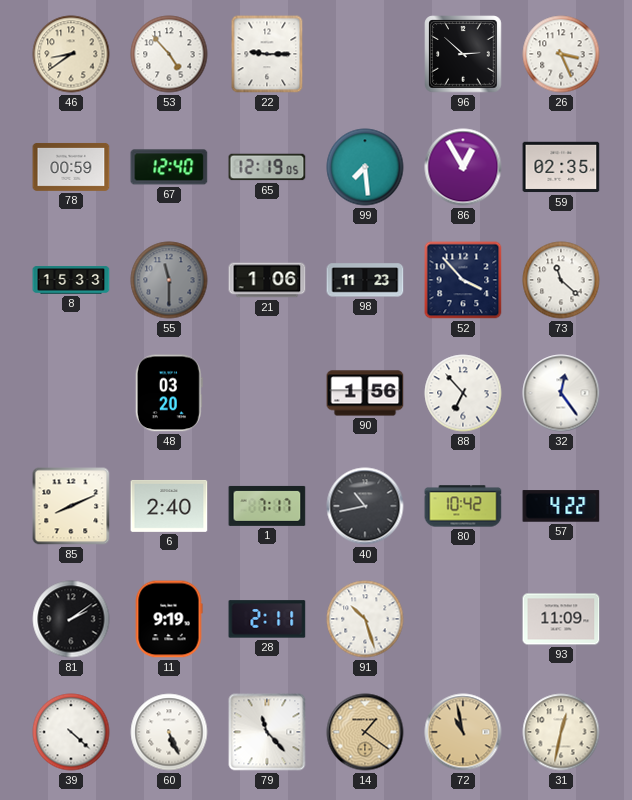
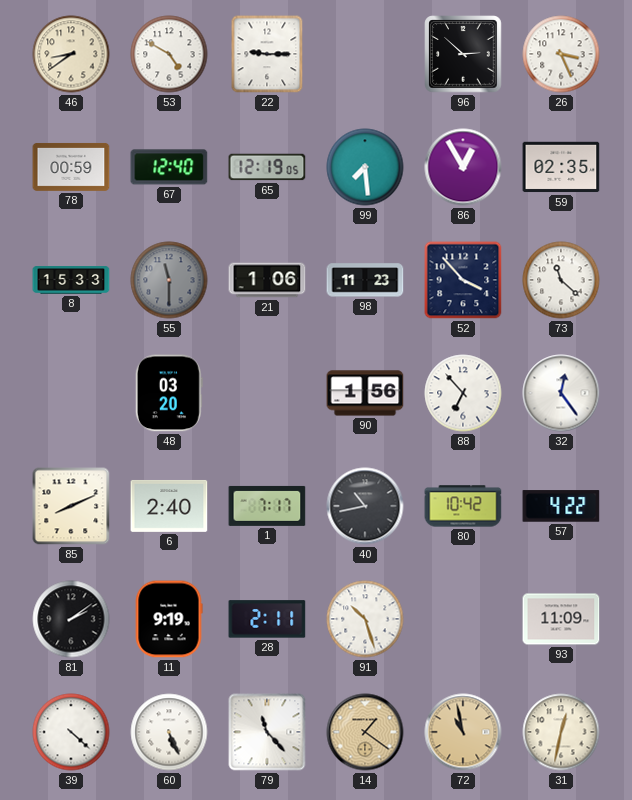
53: 4:53 -> 4:50
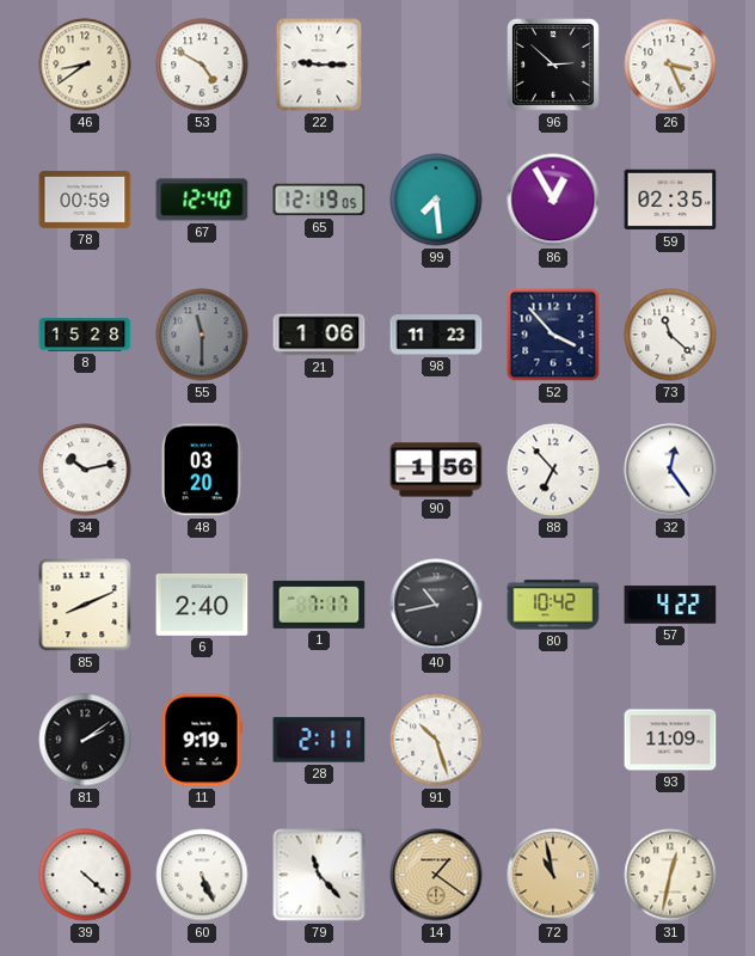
8: 15:33 -> 15:28
34: none -> 10:13
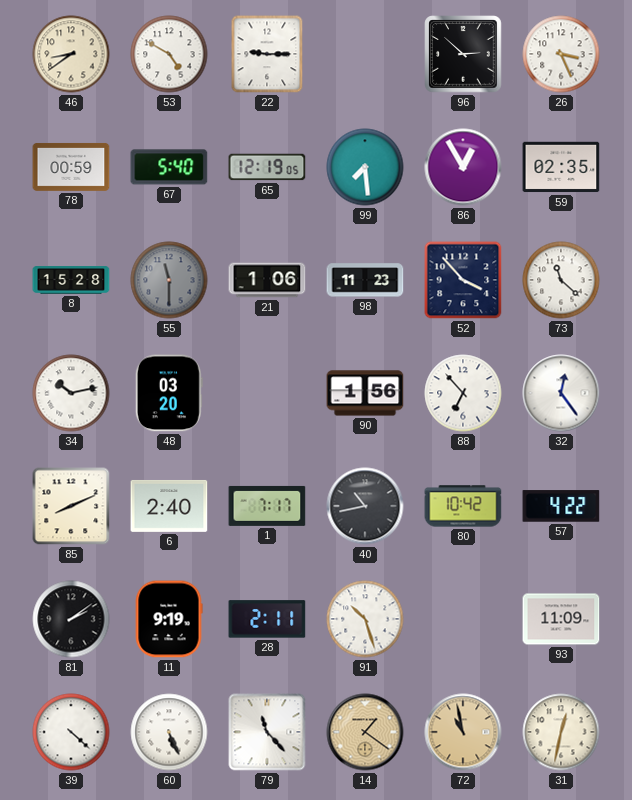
67: 12:40 -> 5:40
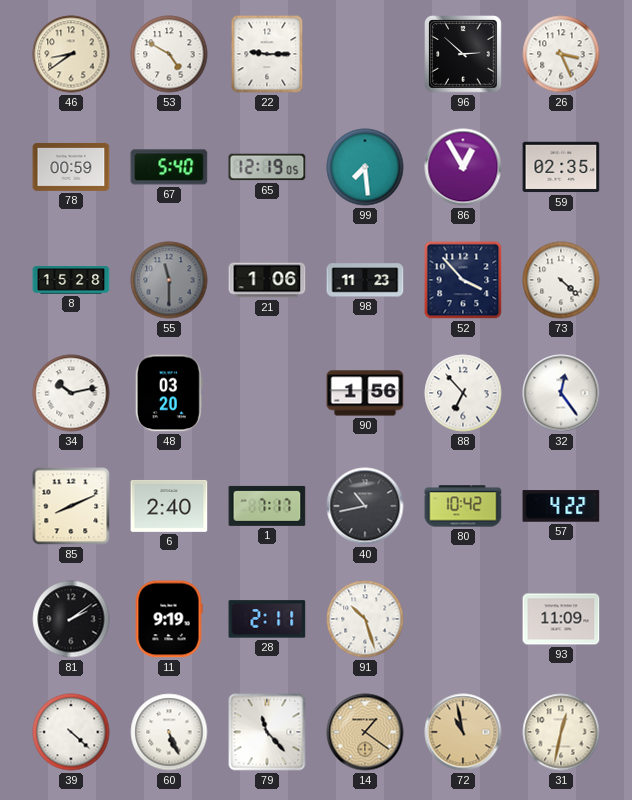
73: 11:22 -> 4:22
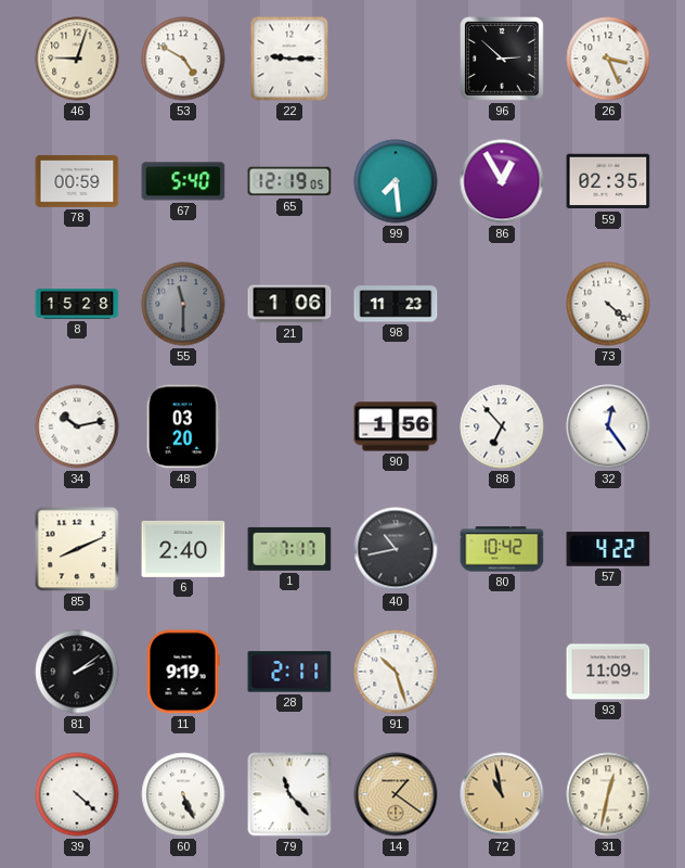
46: 8:39 -> 9:03
52: 3:53 -> none
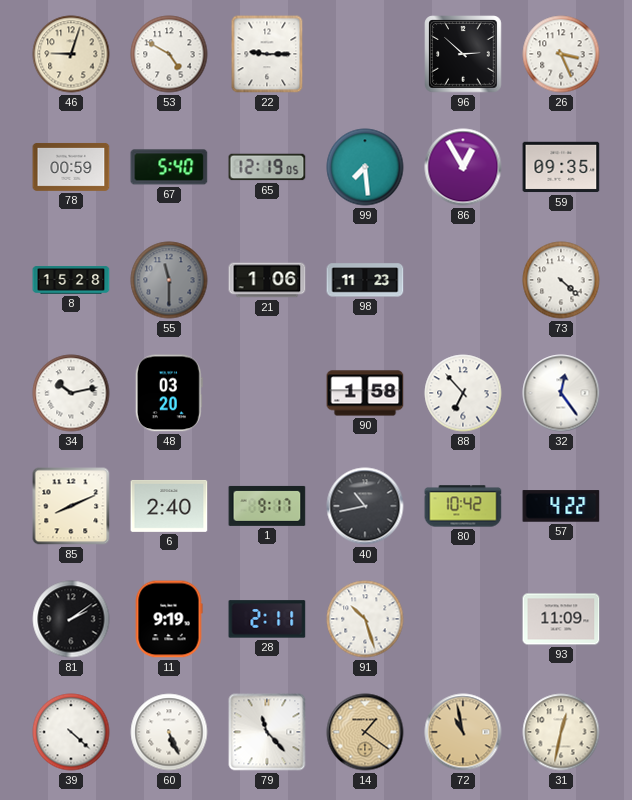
59: 02:35 -> 09:35
90: 1:56 -> 1:58
1: 7:17 -> 9:17
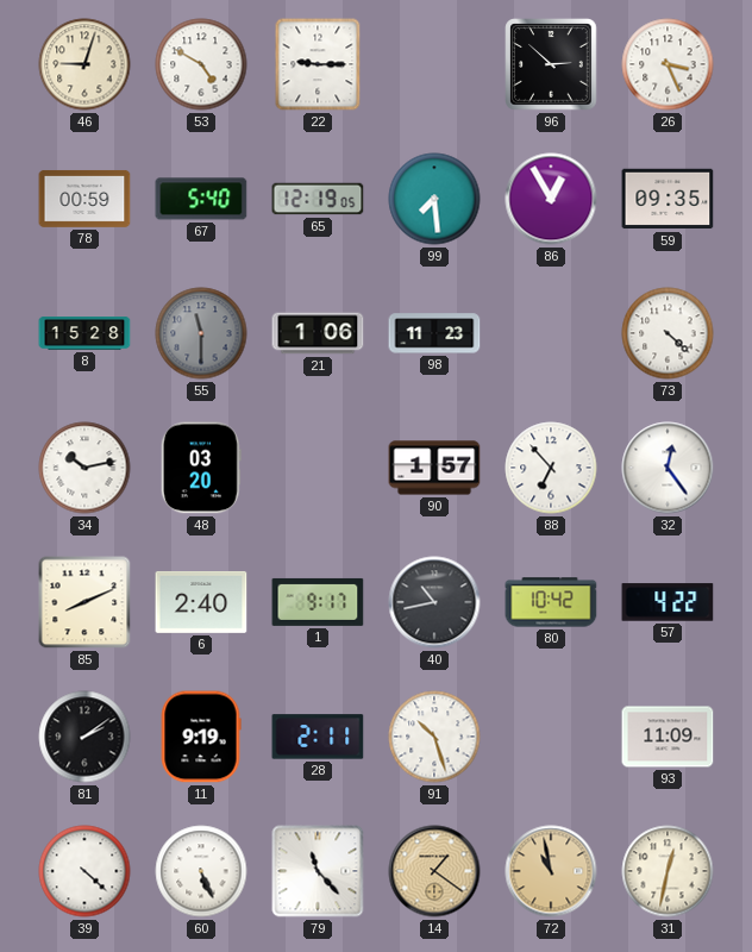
90: 1:58 -> 1:57
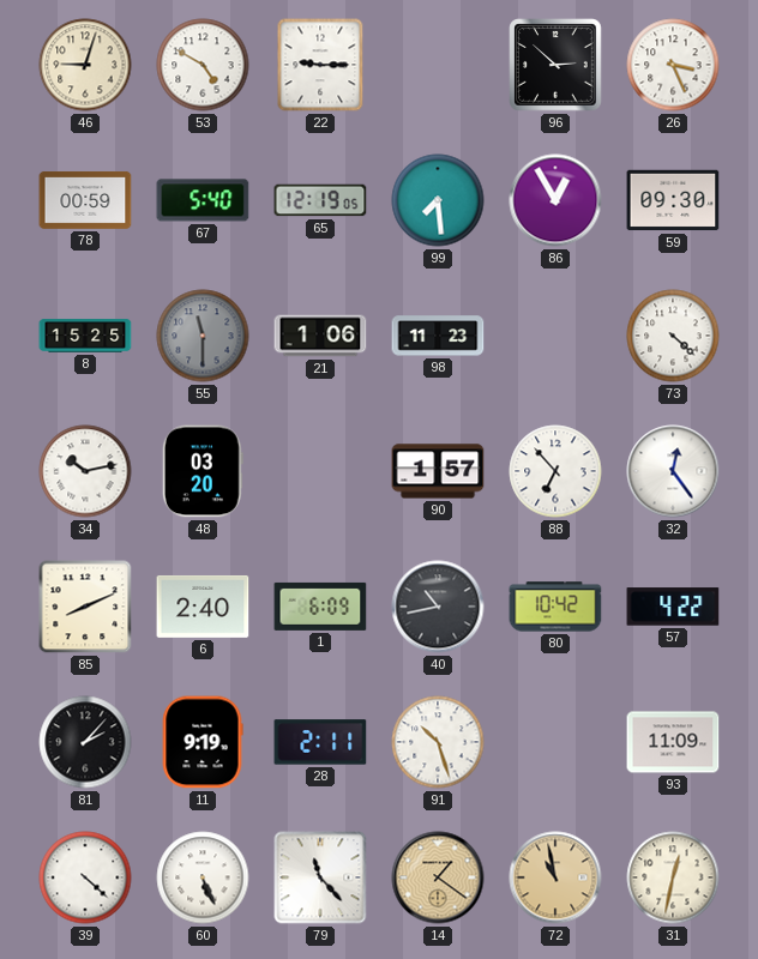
59: 09:35 -> 09:30
8: 15:28 -> 15:25
1: 9:17 -> 6:09
81: 2:09 -> 2:07
